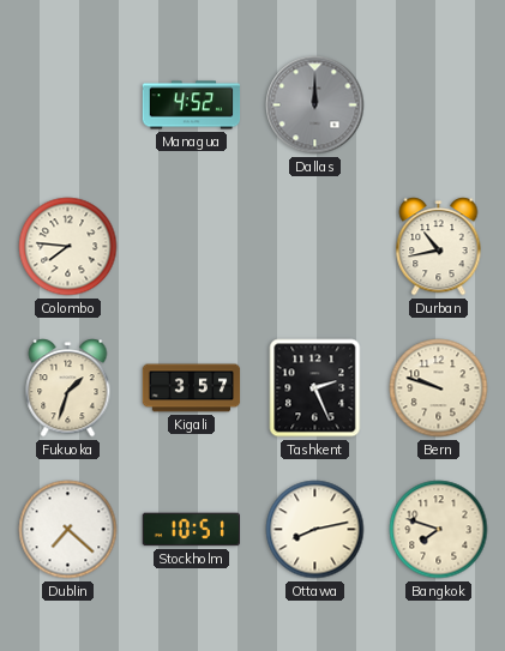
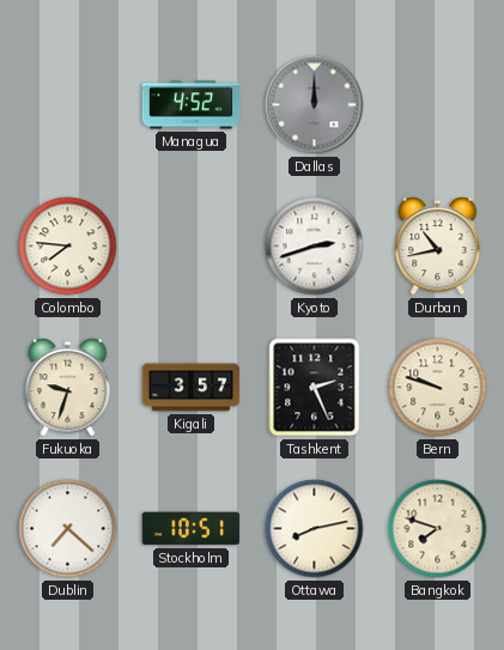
Kyoto: none -> 2:42
Fukuoka: 1:33 -> 9:33
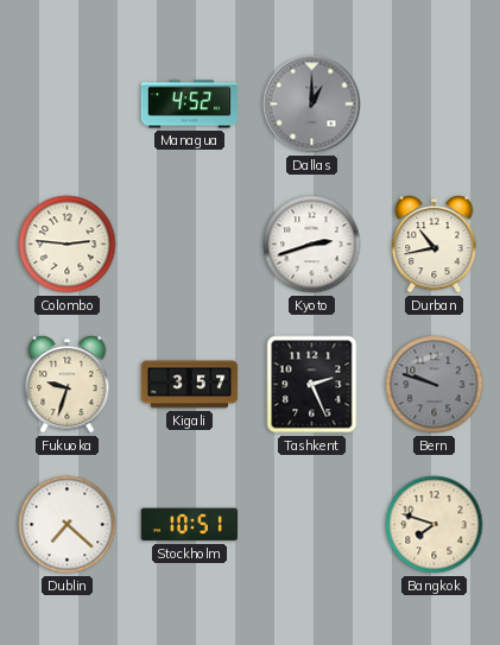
Dallas: 12:00 -> 1:00
Colombo: 7:46 -> 2:46
Bern dial: cream -> grey
Ottawa: 8:13 -> none
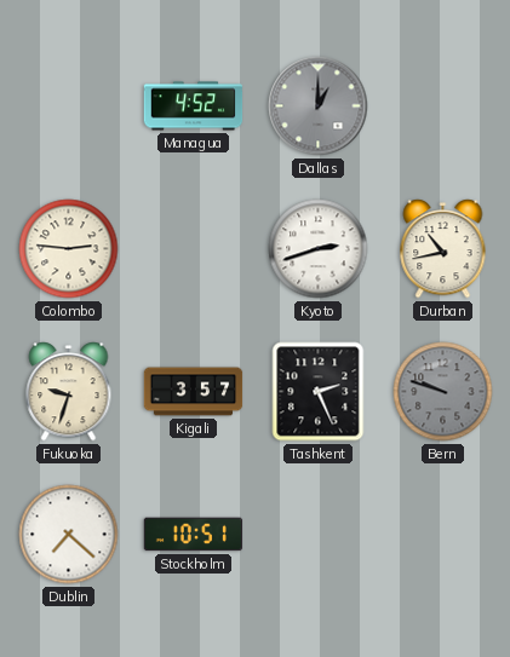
Bangkok: 7:48 -> none
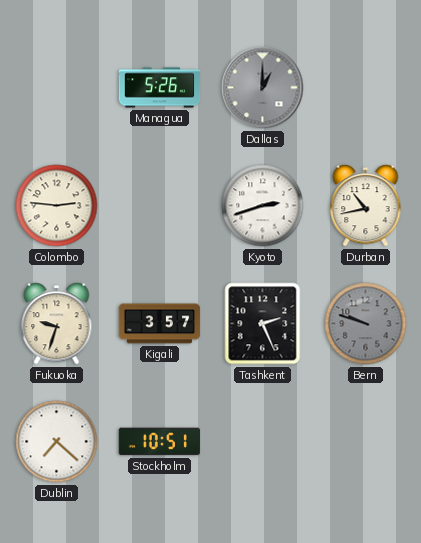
Managua: 4:52 -> 5:26
